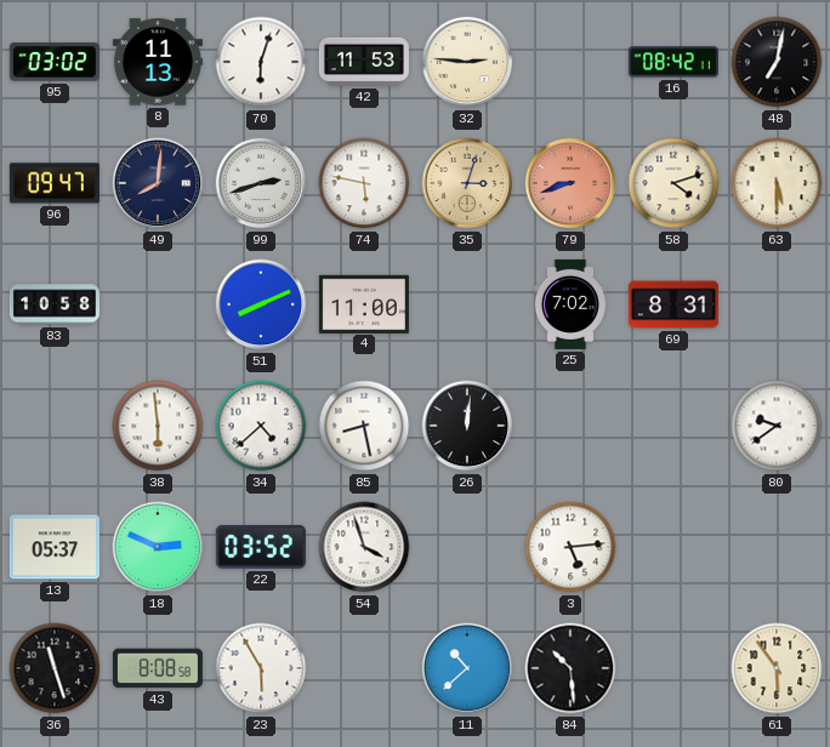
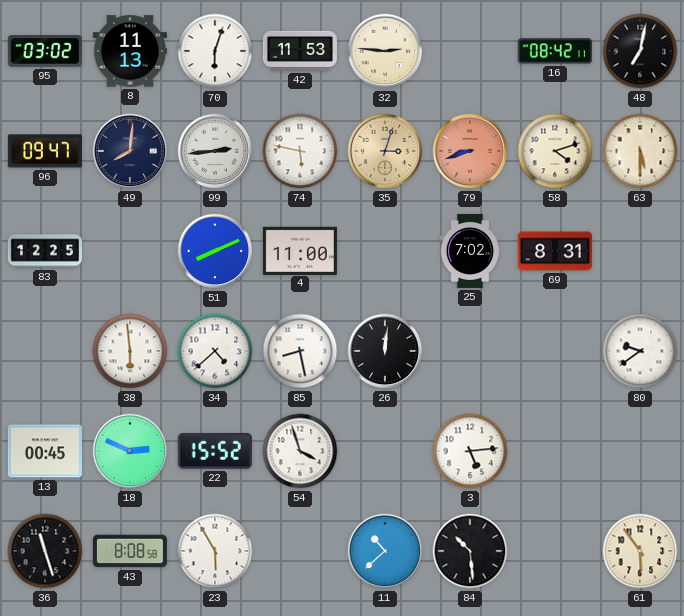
99: 2:42 -> 2:44
83: 10:58 -> 12:25
13: 05:37 -> 00:45
22: 03:52 -> 15:52
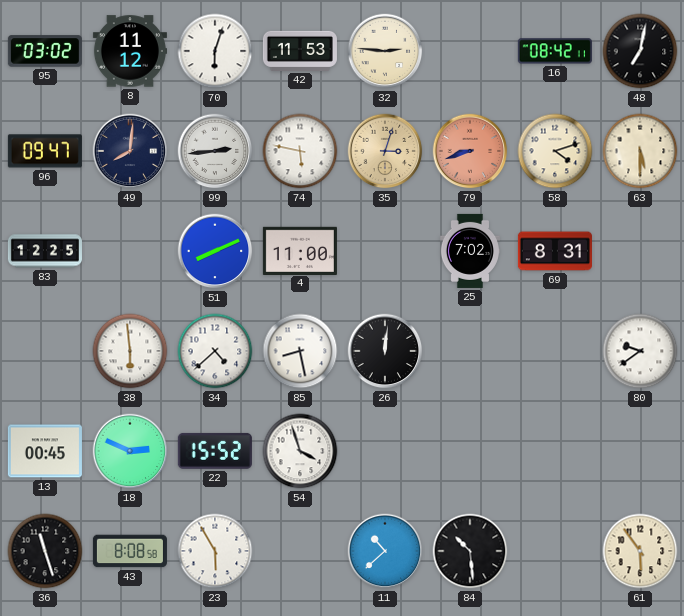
8: 11:13 -> 11:12
3: 5:14 -> none
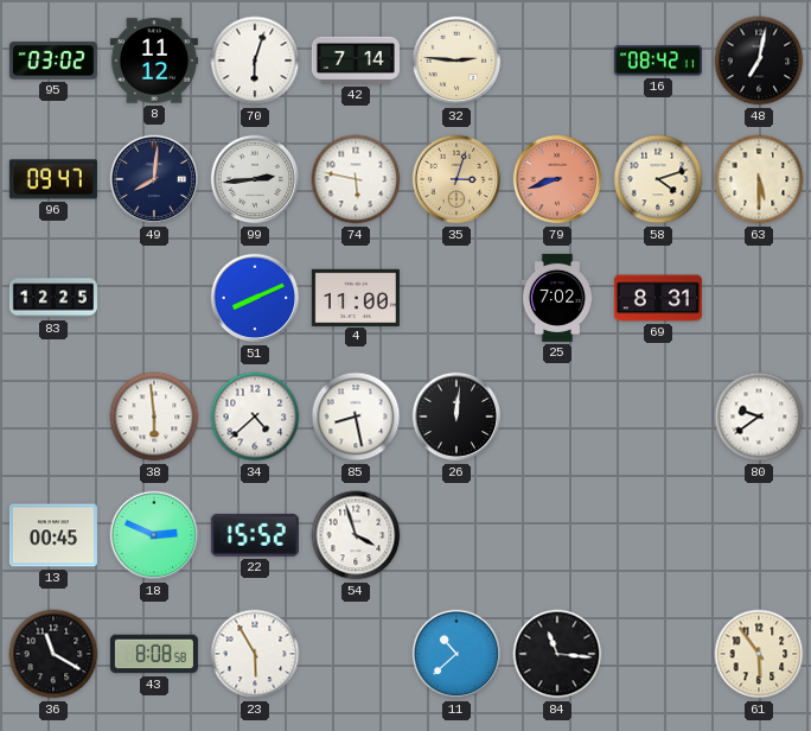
42: 11:53 -> 7:14
36: 11:27 -> 11:20
84: 10:29 -> 11:16
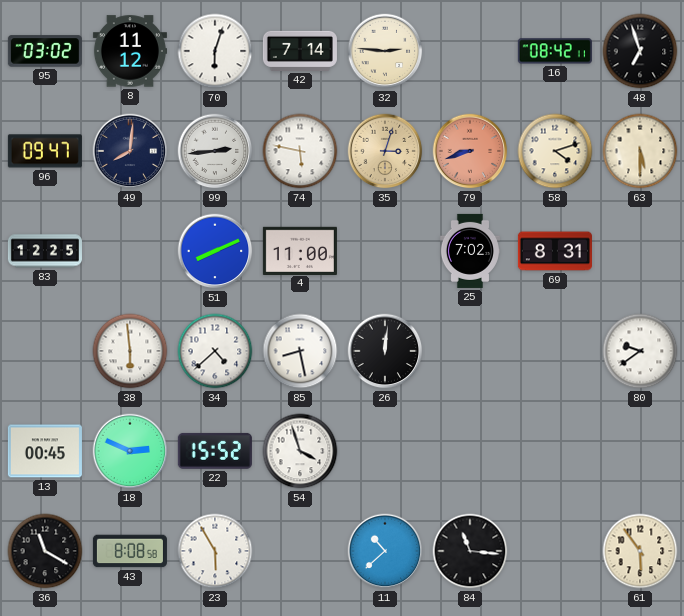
48: 7:02 -> 6:57
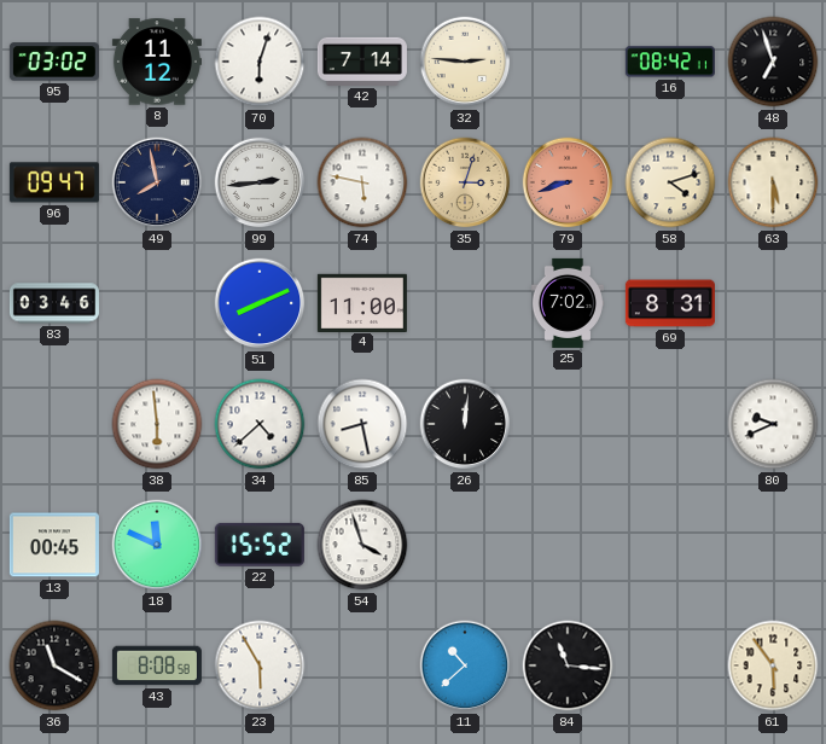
49: 8:01 -> 7:58
83: 12:25 -> 03:46
80: 9:39 -> 9:41
18: 2:49 -> 11:49
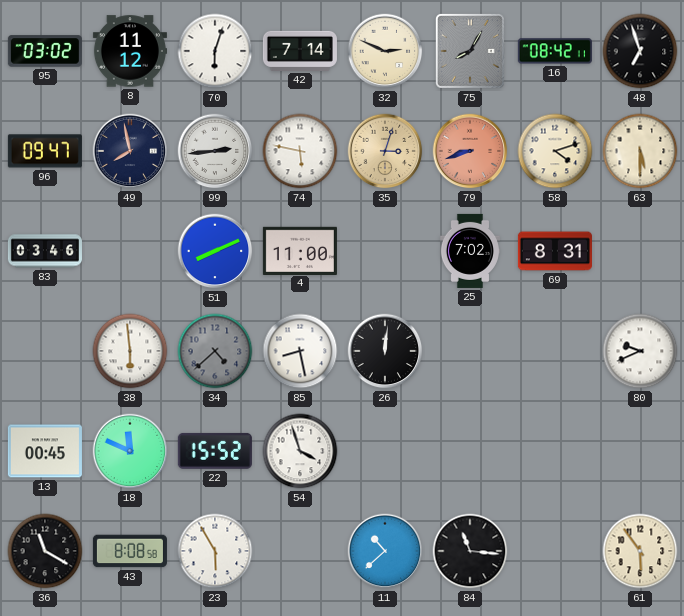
32: 2:46 -> 2:49
75: none -> 8:05
34 dial: white -> grey
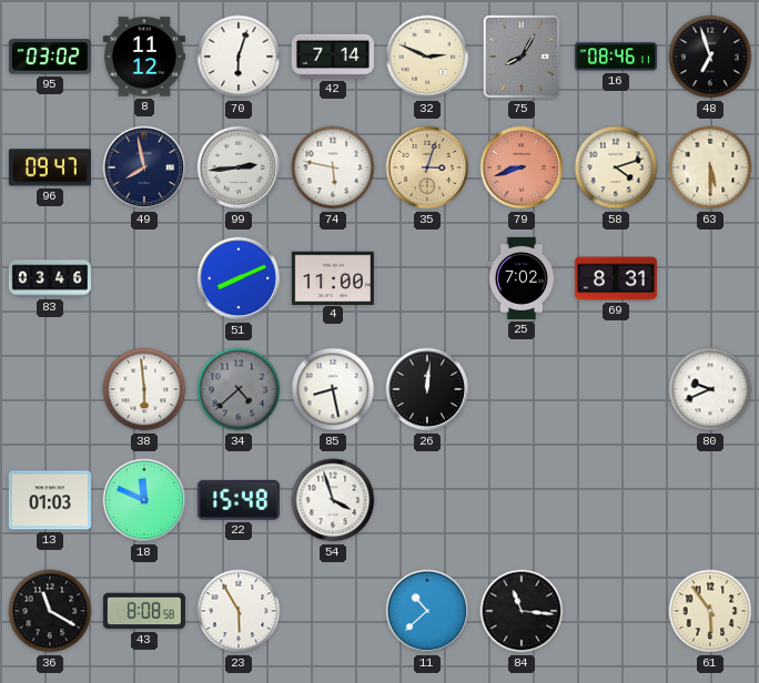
16: 08:42 -> 08:46
13: 00:45 -> 01:03
22: 15:52 -> 15:48
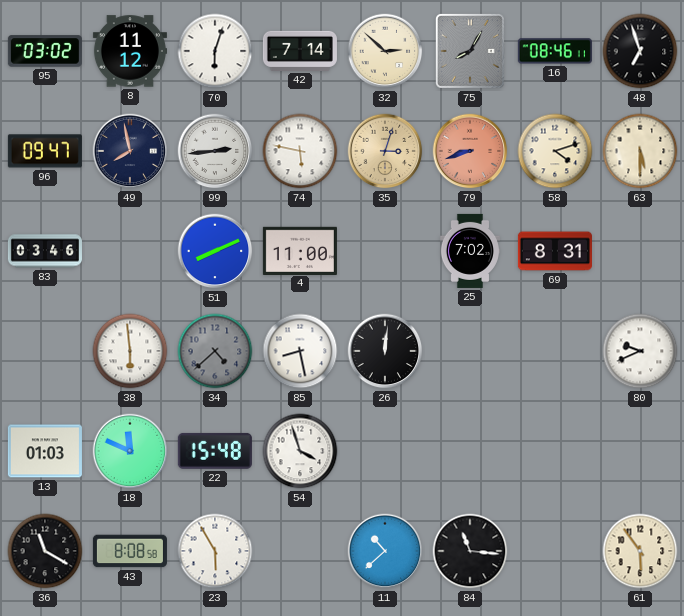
32: 2:49 -> 2:52
